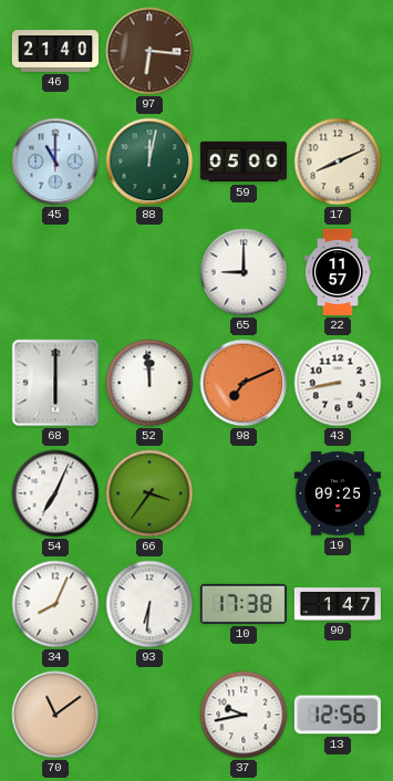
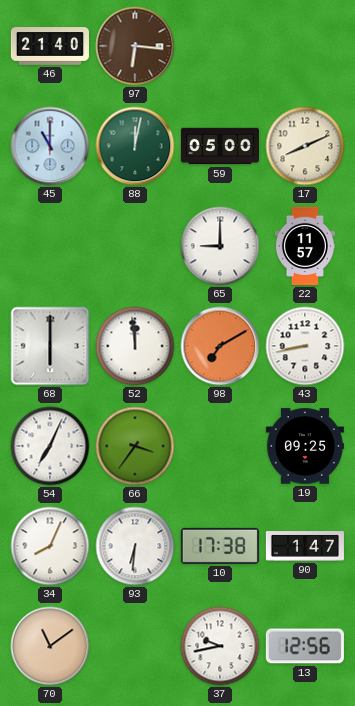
98: 7:11 -> 7:10
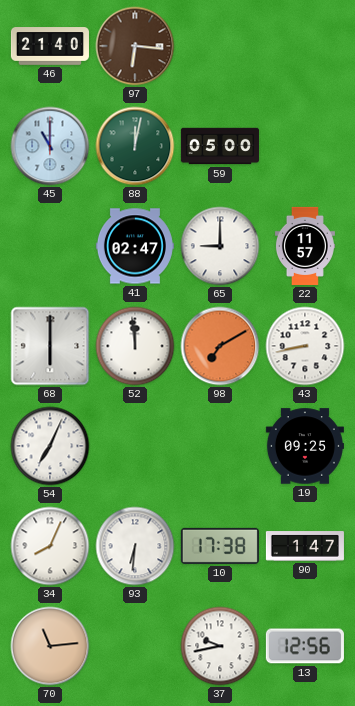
17: 8:11 -> none
41: none -> 02:47
66: 3:36 -> none
70: 11:09 -> 11:14
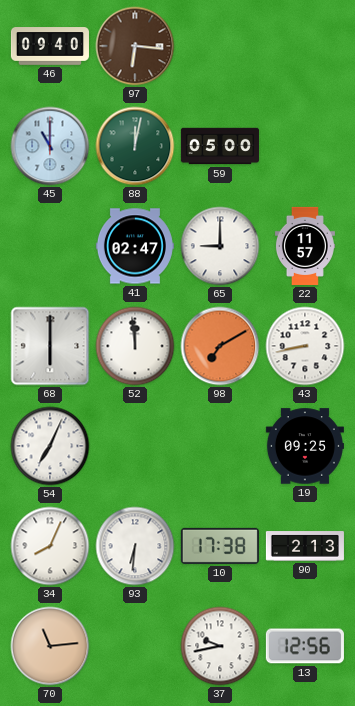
46: 21:40 -> 09:40
90: 1:47 -> 2:13
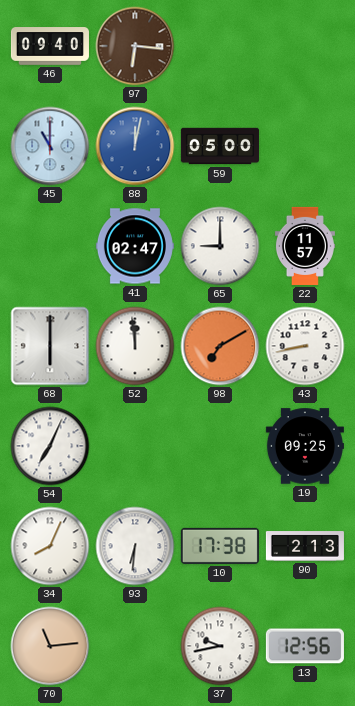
88 dial: green -> blue
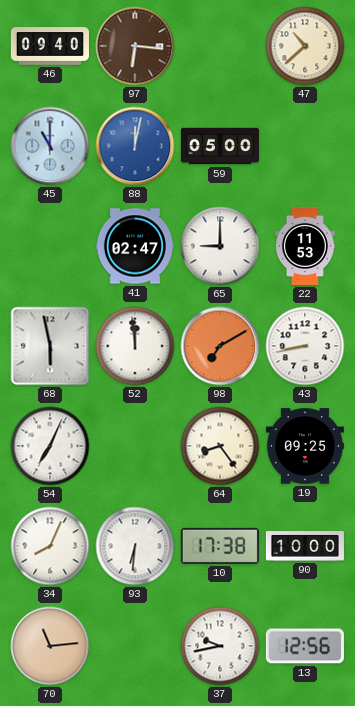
47: none -> 10:38
22: 11:57 -> 11:53
68: 6:00 -> 5:58
64: none -> 8:24
90: 2:13 -> 10:00
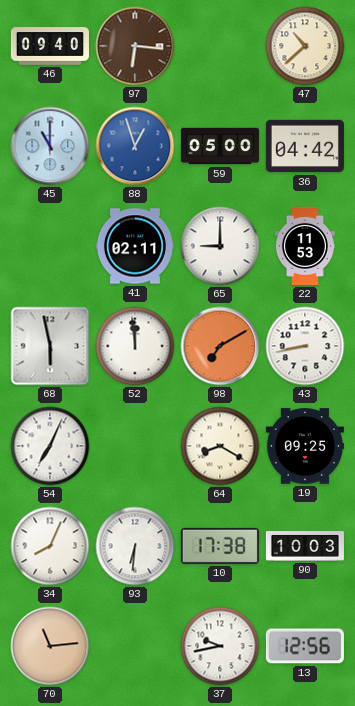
88: 12:02 -> 12:57
36: none -> 04:42
41: 02:47 -> 02:11
64: 8:24 -> 8:20
90: 10:00 -> 10:03
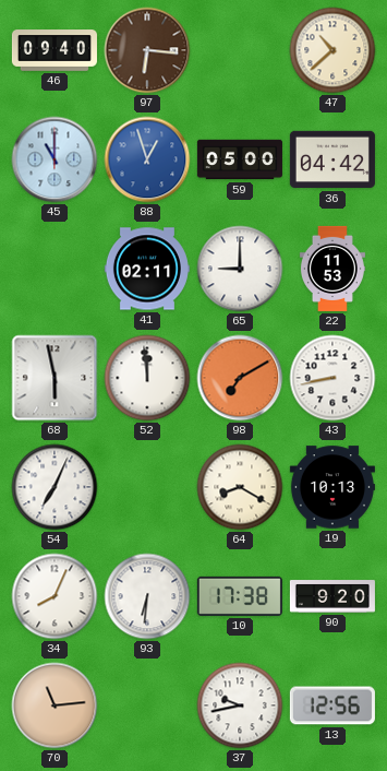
19: 09:25 -> 10:13
90: 10:03 -> 9:20
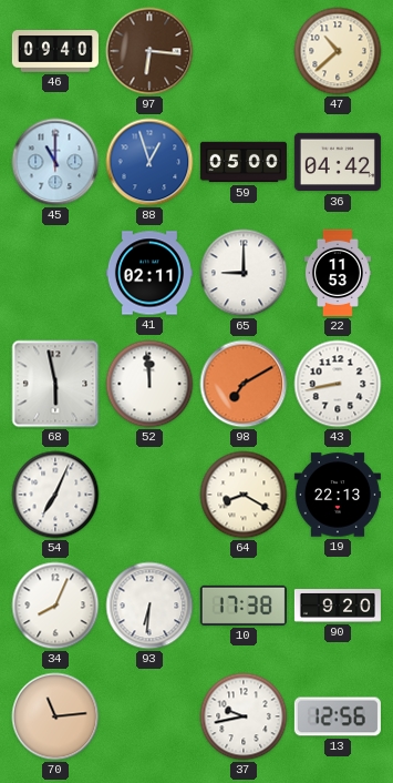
19: 10:13 -> 22:13
